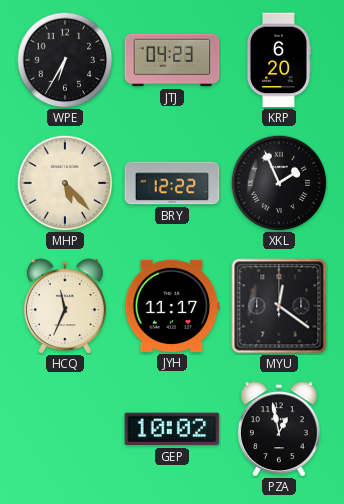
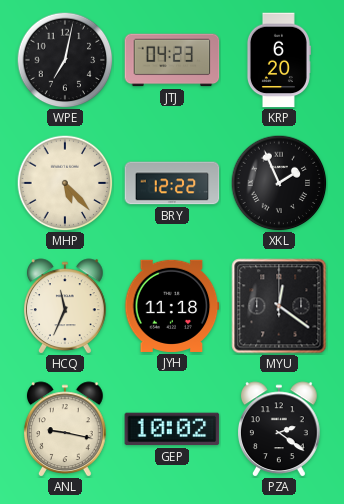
WPE: 6:35 -> 7:02
JYH: 11:17 -> 11:18
ANL: none -> 9:17
PZA: 12:58 -> 2:21
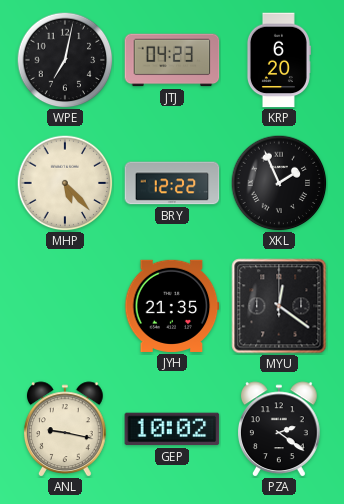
HCQ: 11:34 -> none
JYH: 11:18 -> 21:35
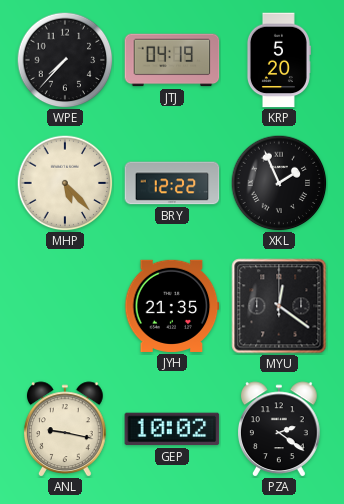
WPE: 7:02 -> 7:37
JTJ: 04:23 -> 04:19
KRP: 6:20 -> 5:20
